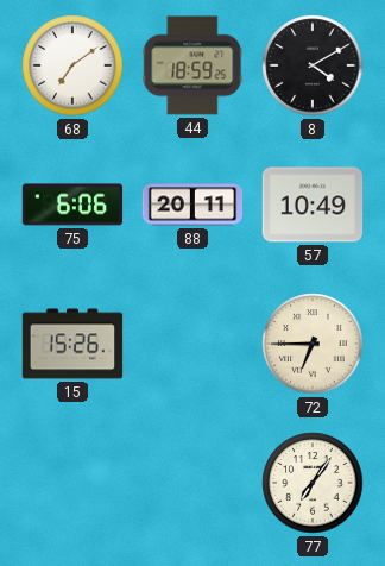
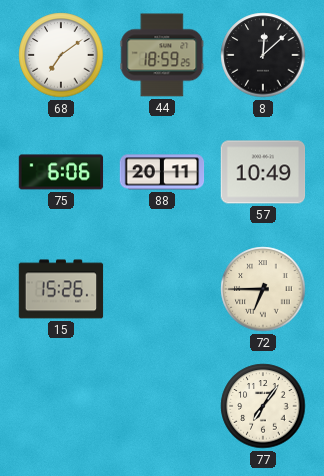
8: 4:10 -> 12:08
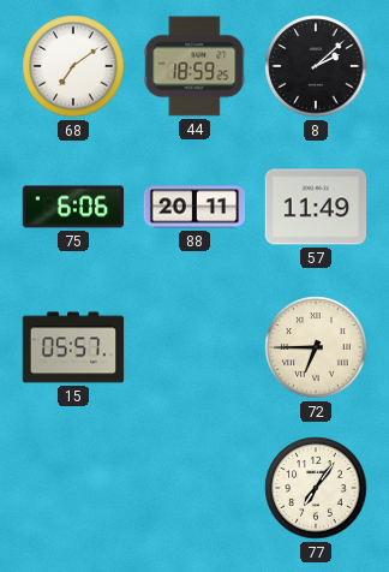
8: 12:08 -> 2:08
57: 10:49 -> 11:49
15: 15:26 -> 05:57
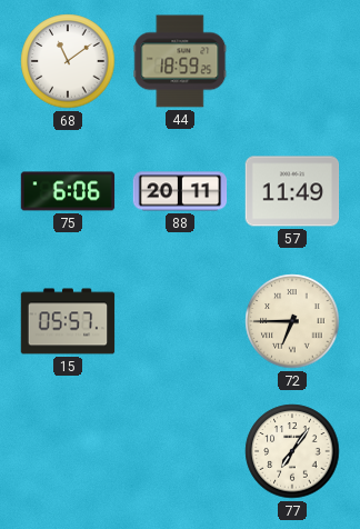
68: 7:09 -> 11:09
8: 2:08 -> none
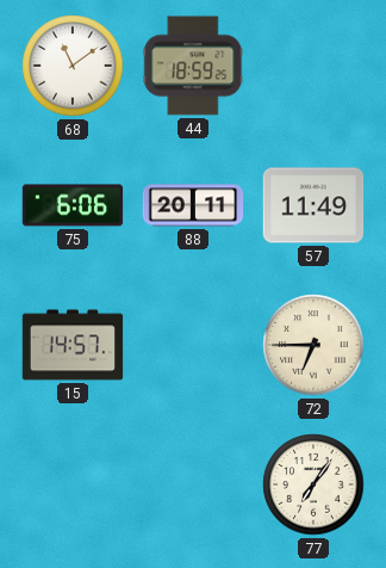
15: 05:57 -> 14:57
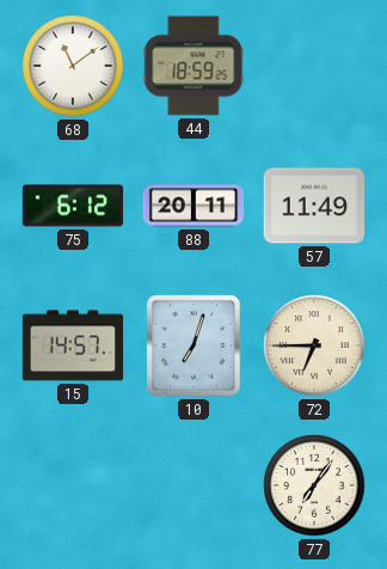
75: 6:06 -> 6:12
10: none -> 7:03
